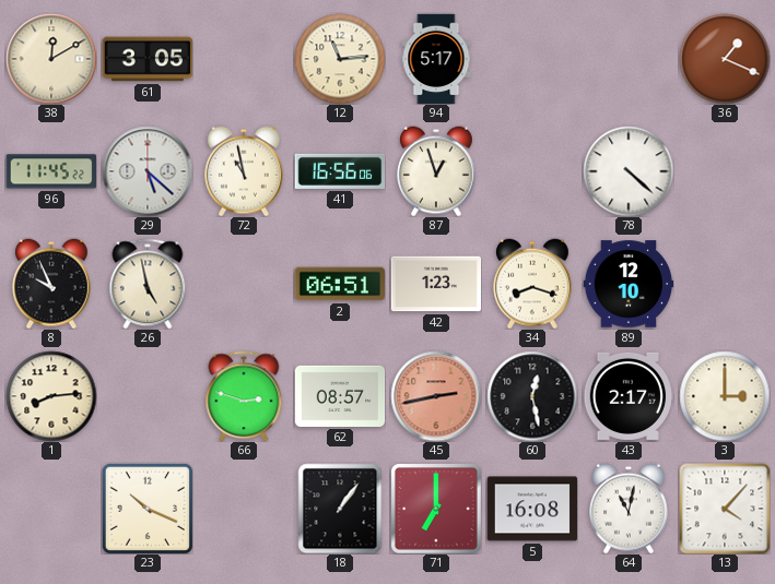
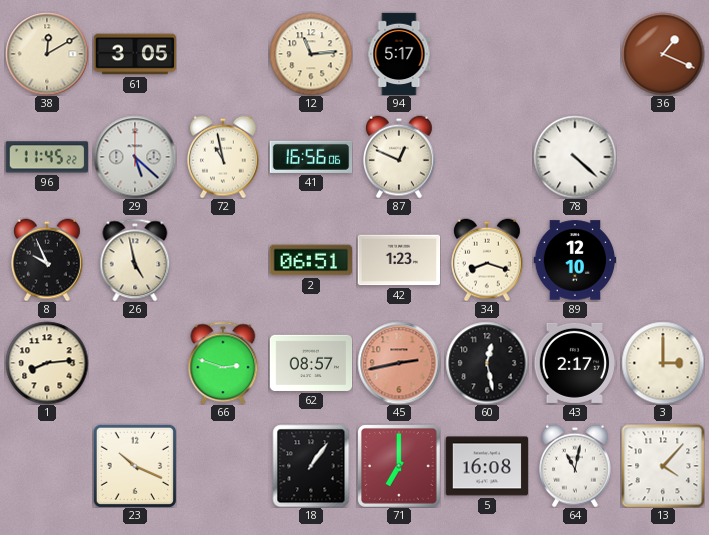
87: 12:57 -> 12:49
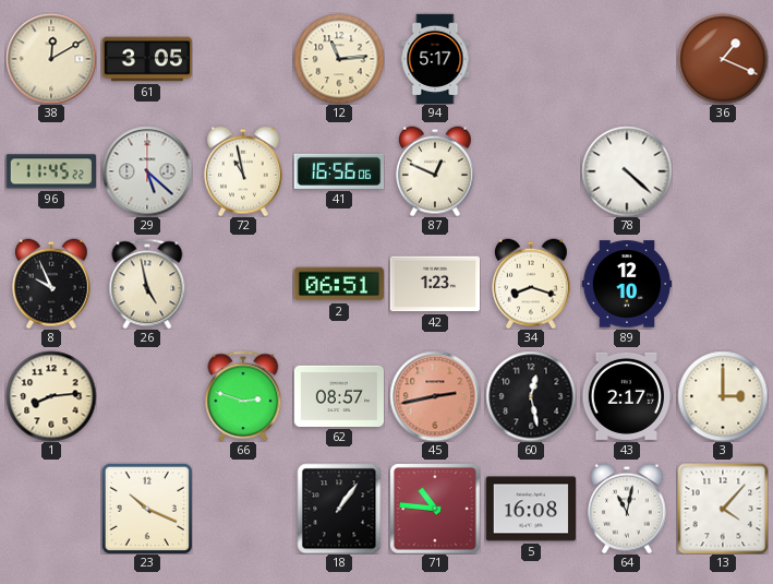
71: 7:00 -> 10:46
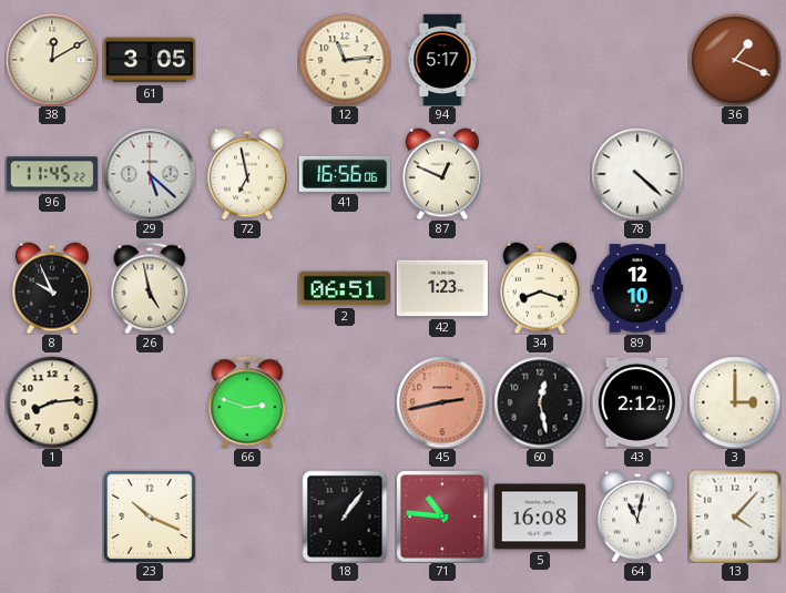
72: 10:58 -> 6:58
62: 08:57 -> none
43: 2:17 -> 2:12
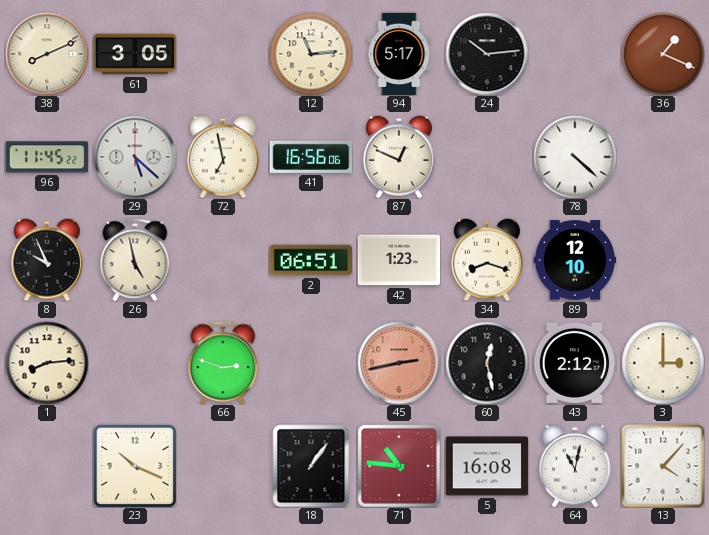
38: 12:10 -> 8:11
24: none -> 10:14
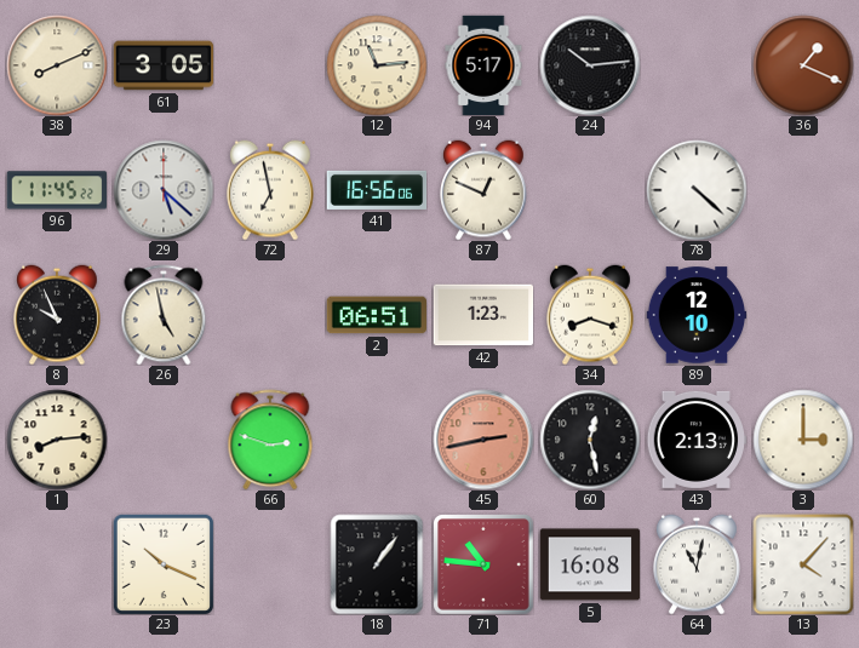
43: 2:12 -> 2:13
